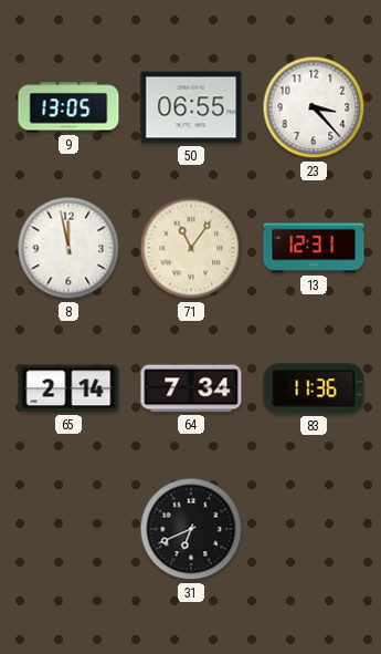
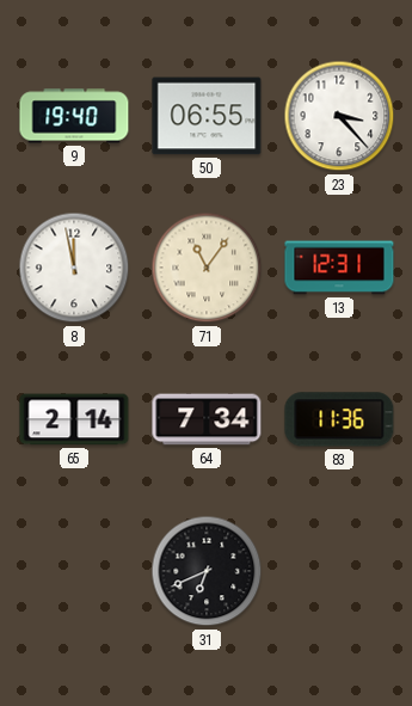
9: 13:05 -> 19:40
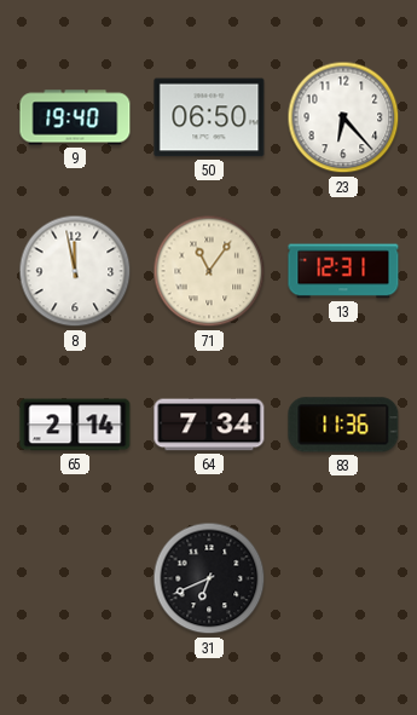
50: 06:55 -> 06:50
23: 3:23 -> 6:23
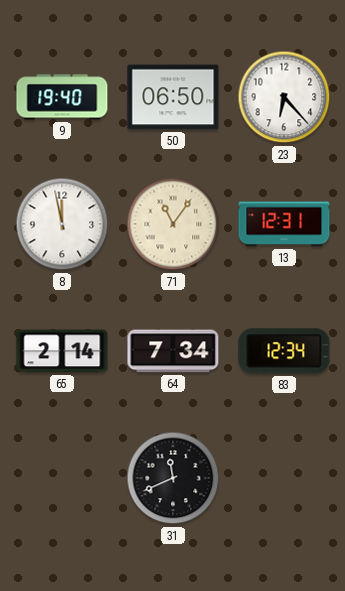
83: 11:36 -> 12:34
31: 6:41 -> 11:41
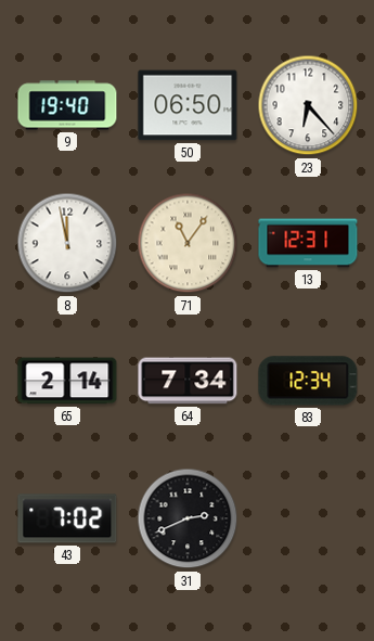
43: none -> 7:02
31: 11:41 -> 2:41
